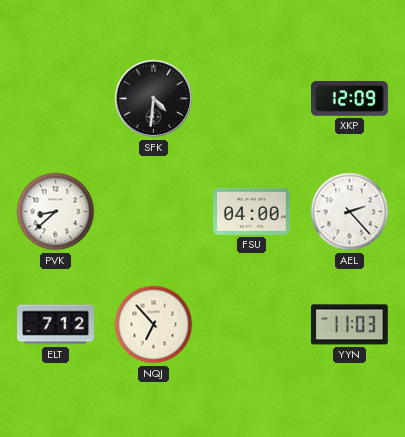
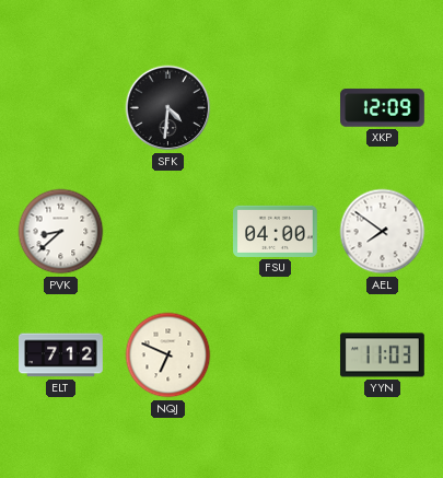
AEL: 2:23 -> 7:51
NQJ: 6:53 -> 6:49
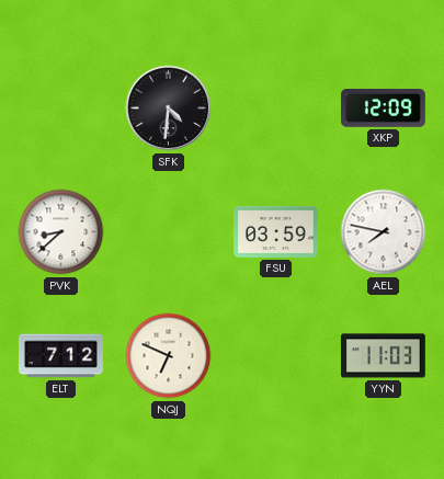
FSU: 04:00 -> 03:59
AEL: 7:51 -> 7:47
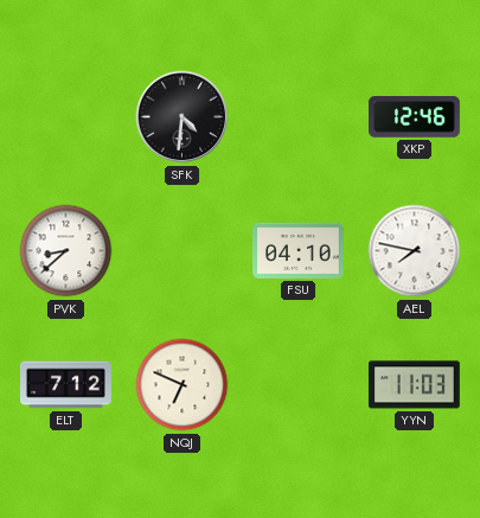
XKP: 12:09 -> 12:46
FSU: 03:59 -> 04:10
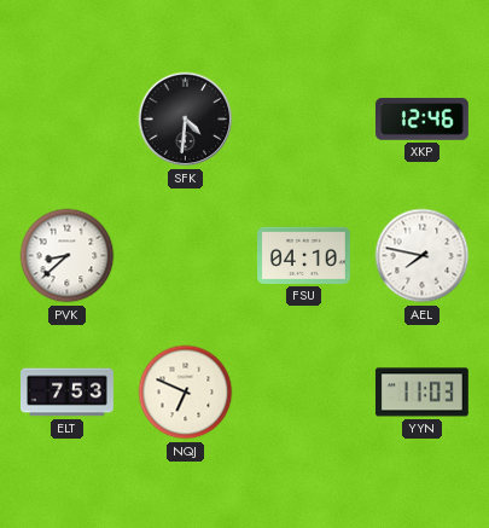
ELT: 7:12 -> 7:53
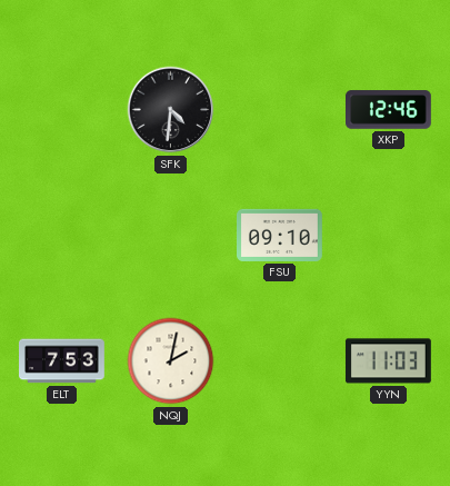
PVK: 8:38 -> none
FSU: 04:10 -> 09:10
AEL: 7:47 -> none
NQJ: 6:49 -> 2:02
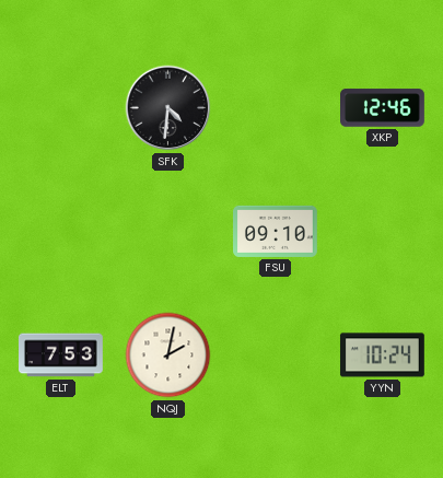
YYN: 11:03 -> 10:24
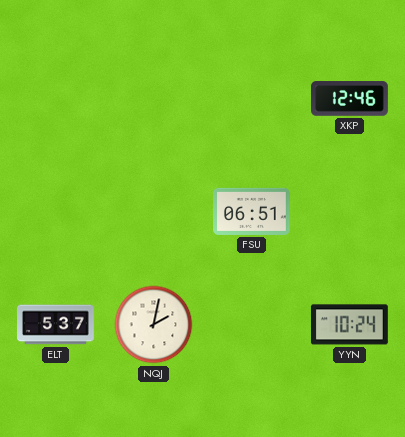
SFK: 4:31 -> none
FSU: 09:10 -> 06:51
ELT: 7:53 -> 5:37
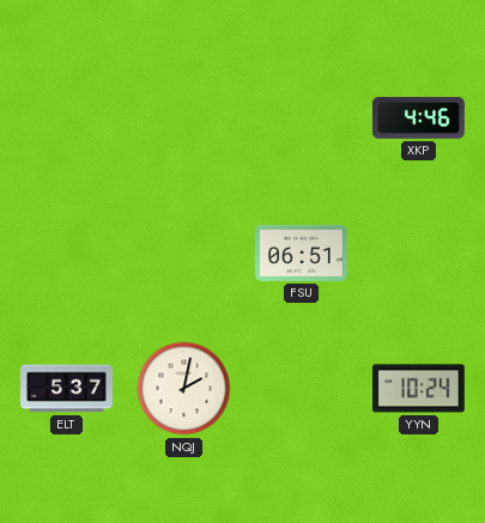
XKP: 12:46 -> 4:46
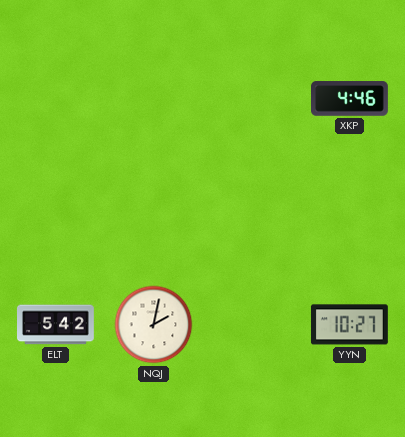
FSU: 06:51 -> none
ELT: 5:37 -> 5:42
YYN: 10:24 -> 10:27
